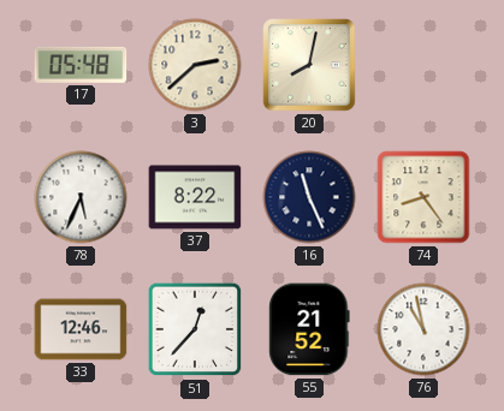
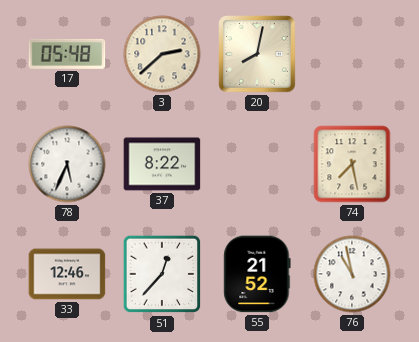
16: 11:26 -> none
74: 8:24 -> 7:28
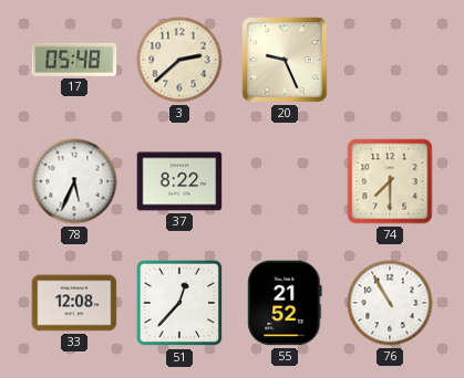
20: 8:02 -> 9:26
74: 7:28 -> 7:30
33: 12:46 -> 12:08
76: 10:58 -> 10:55
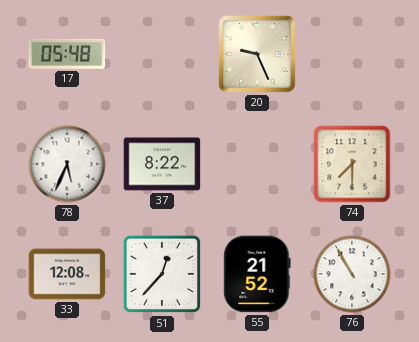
3: 2:38 -> none
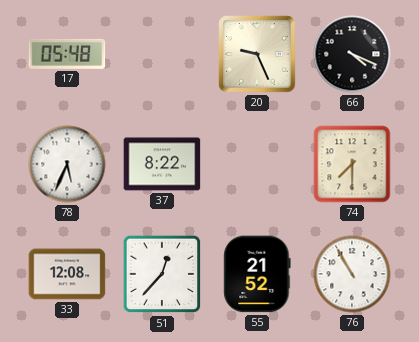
66: none -> 4:19
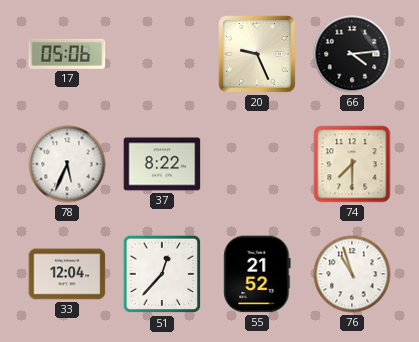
17: 05:48 -> 05:06
66: 4:19 -> 4:14
33: 12:08 -> 12:04
76: 10:55 -> 10:57
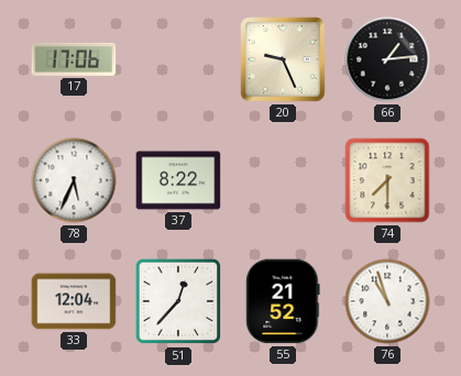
17: 05:06 -> 17:06
66: 4:14 -> 1:14
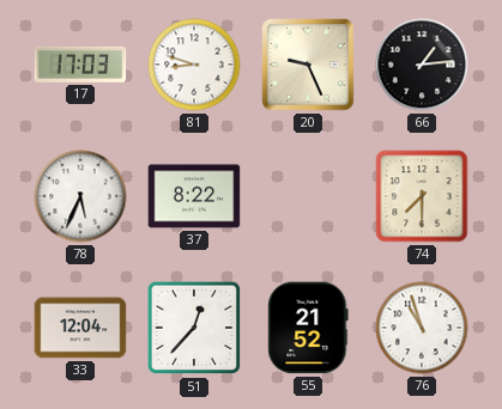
17: 17:06 -> 17:03
81: none -> 8:48
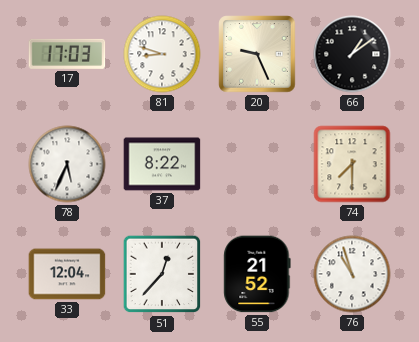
66: 1:14 -> 1:09
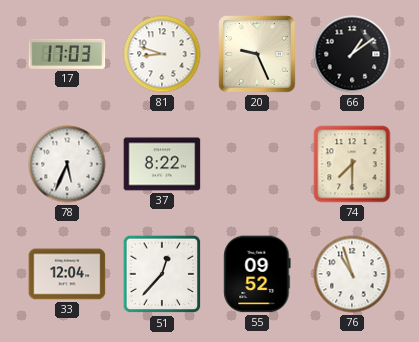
55: 21:52 -> 09:52
